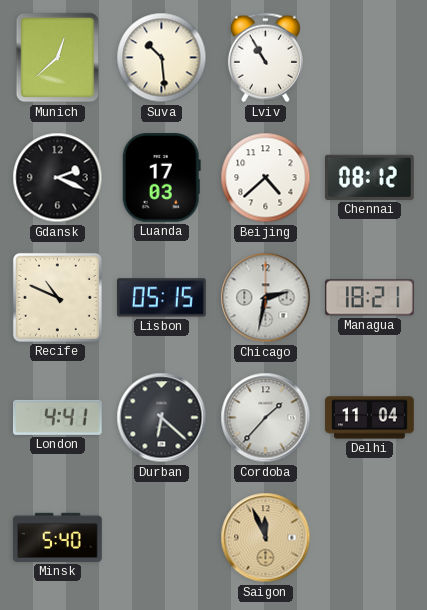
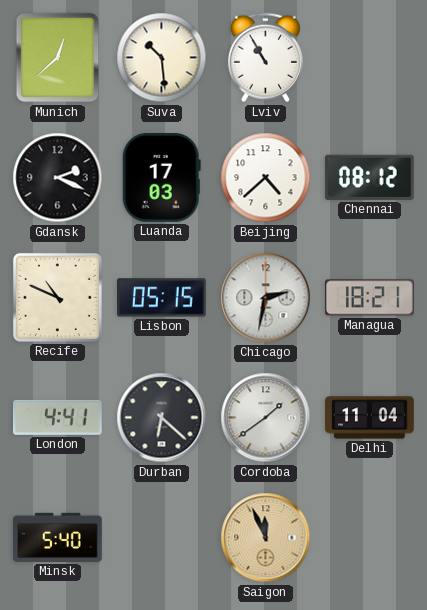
Cordoba: 1:37 -> 1:39
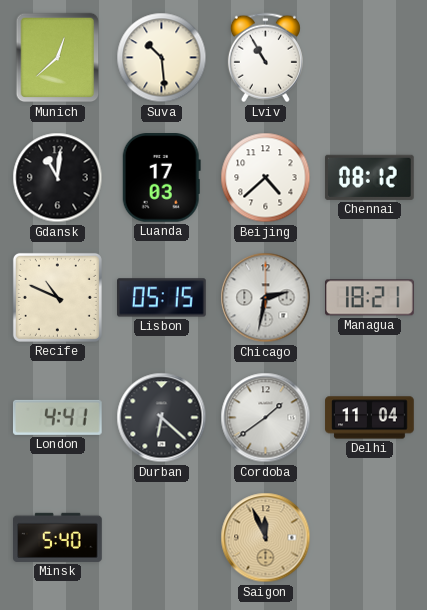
Gdansk: 2:19 -> 11:01
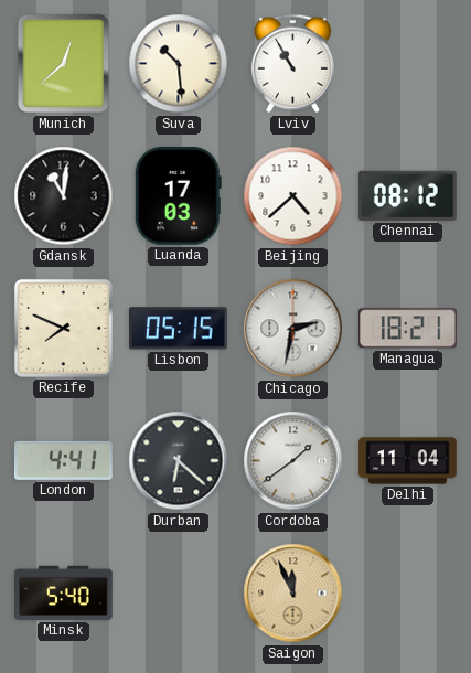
Recife: 10:49 -> 7:49
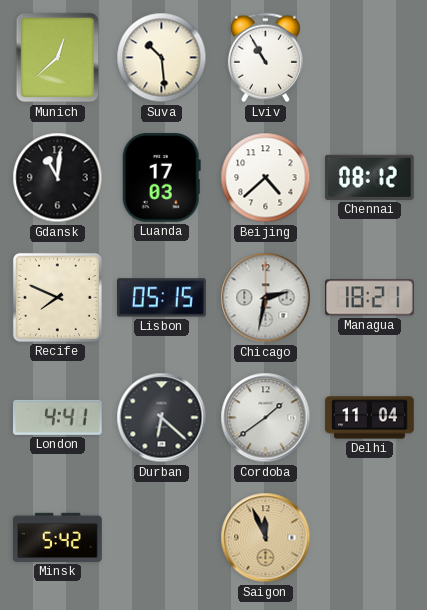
Minsk: 5:40 -> 5:42
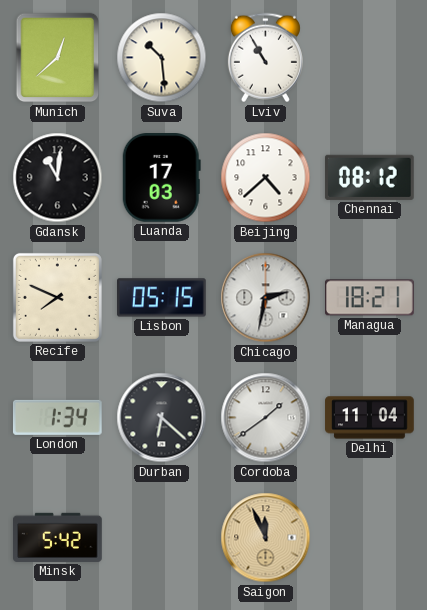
London: 4:41 -> 1:34
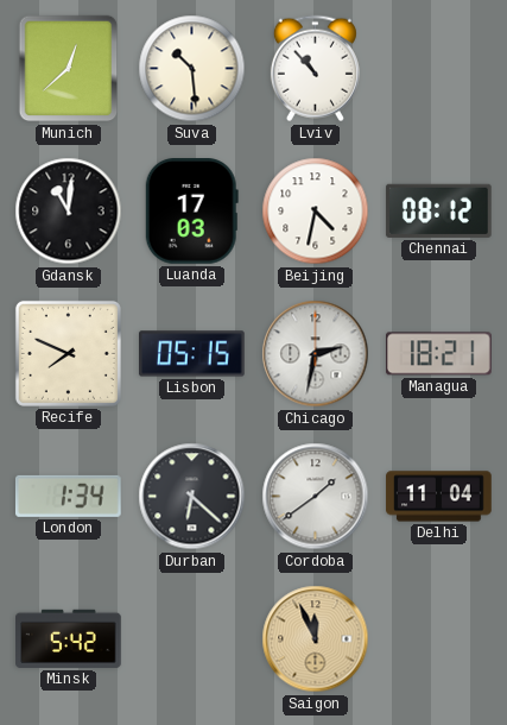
Lviv: 10:55 -> 10:53
Beijing: 4:38 -> 4:32
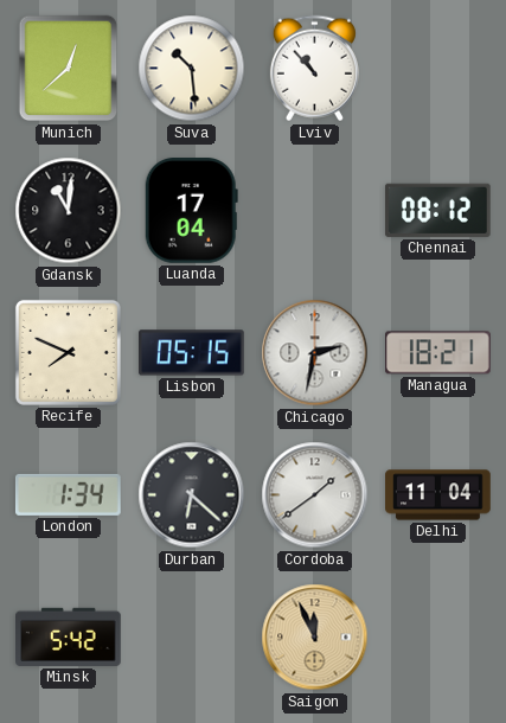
Luanda: 17:03 -> 17:04
Beijing: 4:32 -> none
